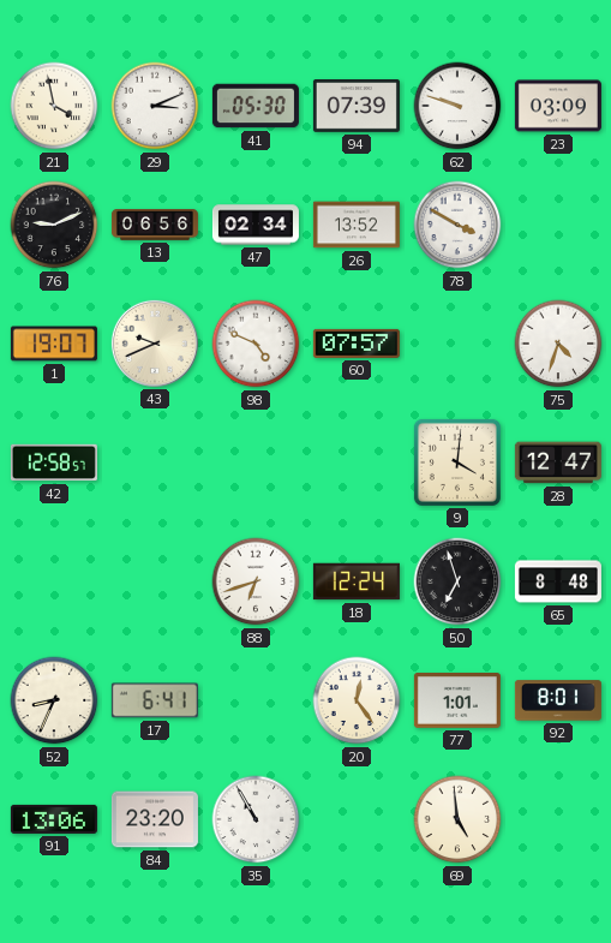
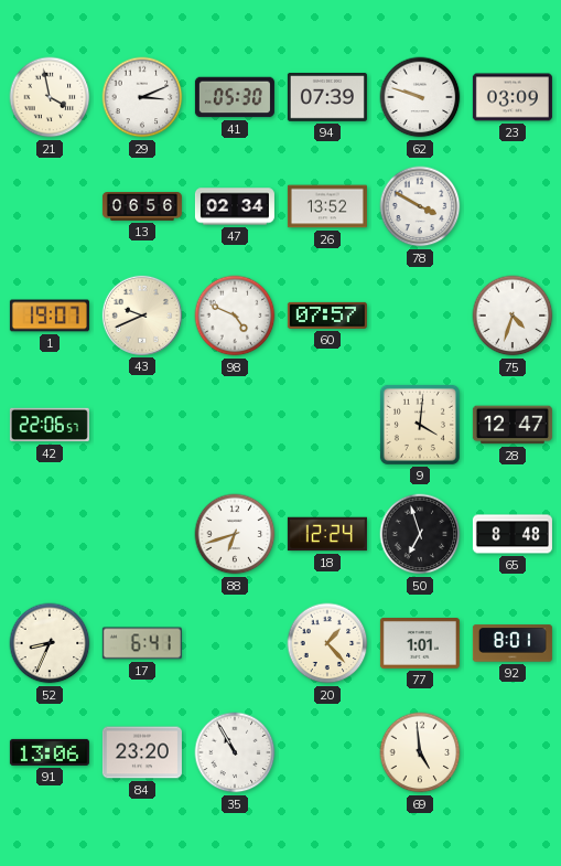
76: 9:11 -> none
42: 12:58 -> 22:06
20: 12:24 -> 1:23
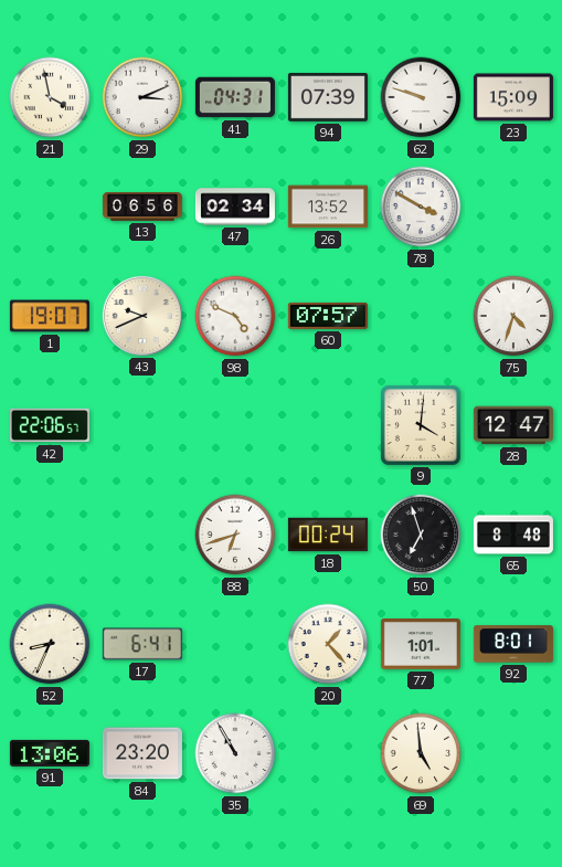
41: 05:30 -> 04:31
23: 03:09 -> 15:09
18: 12:24 -> 00:24
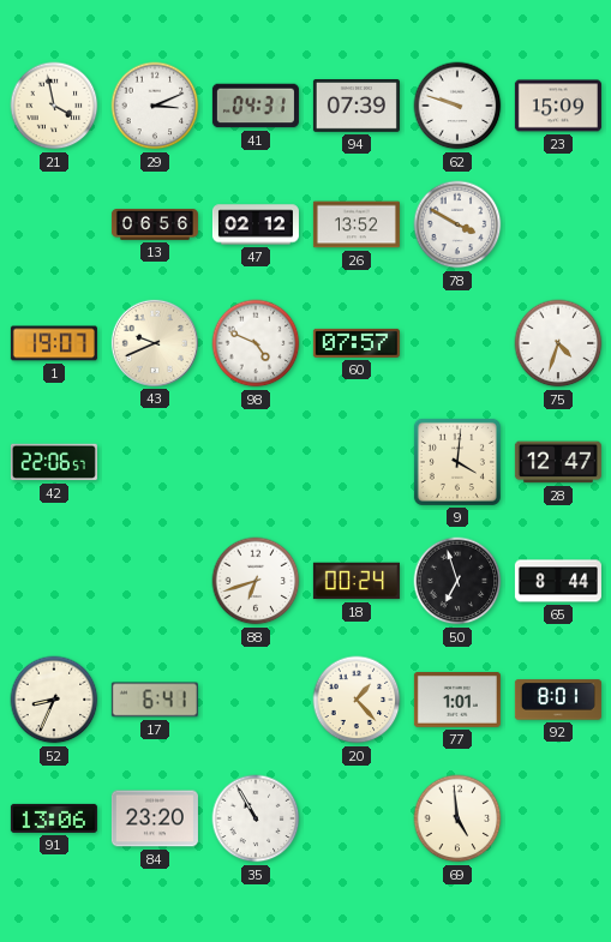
47: 02:34 -> 02:12
65: 8:48 -> 8:44
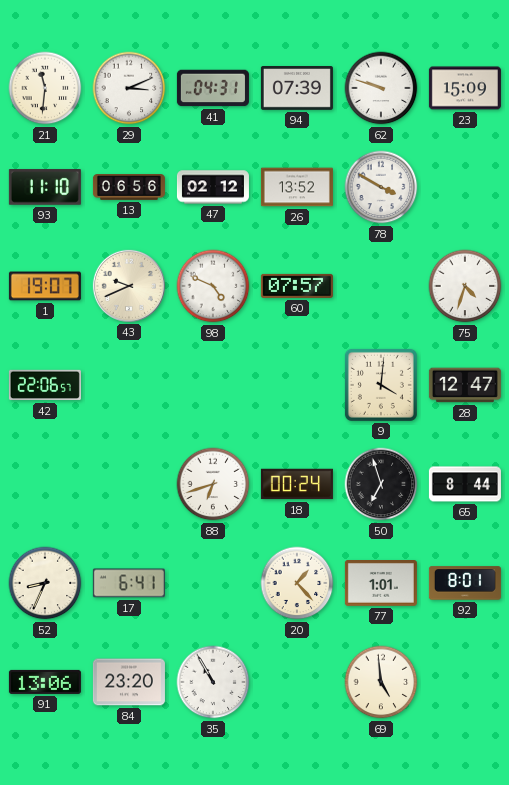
21: 3:58 -> 11:31
93: none -> 11:10
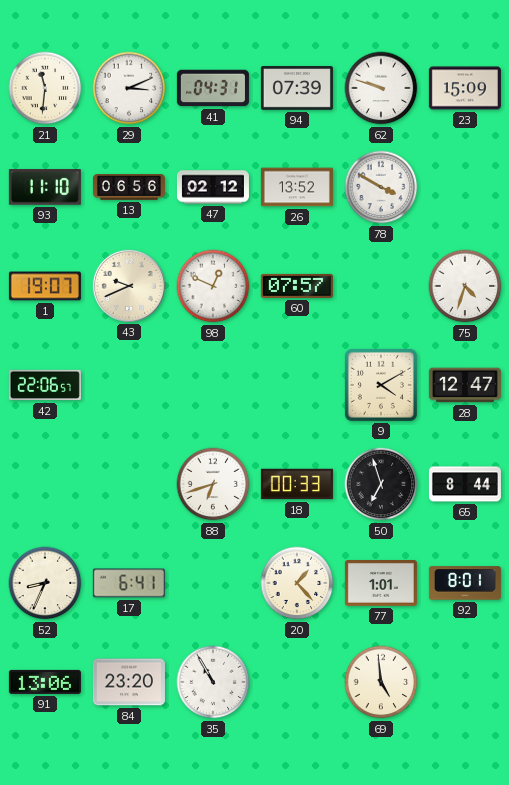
98: 4:49 -> 12:49
9: 4:01 -> 4:10
18: 00:24 -> 00:33
